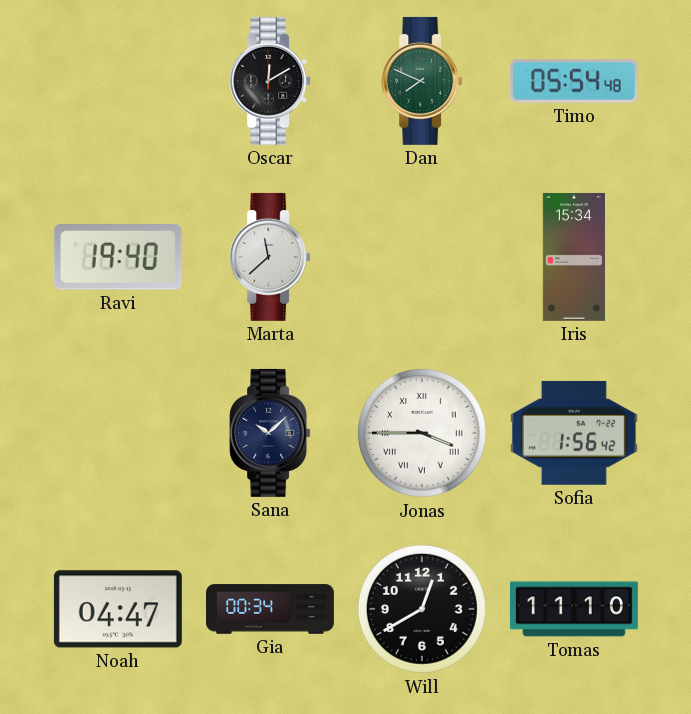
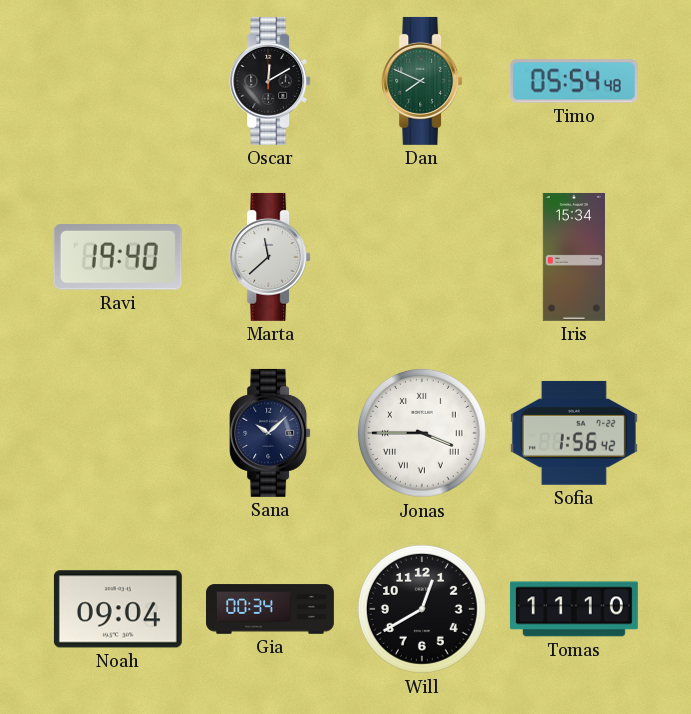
Noah: 04:47 -> 09:04
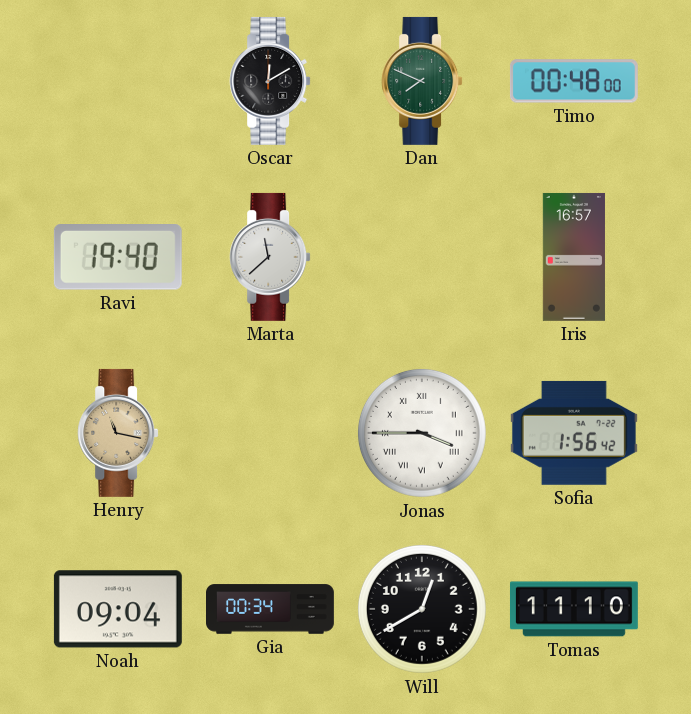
Timo: 05:54 -> 00:48
Iris: 15:34 -> 16:57
Henry: none -> 11:17
Sana: 10:08 -> none
